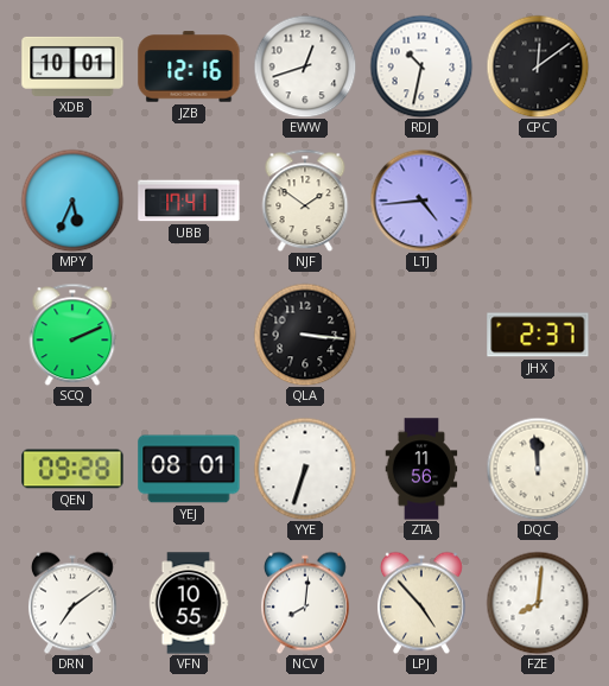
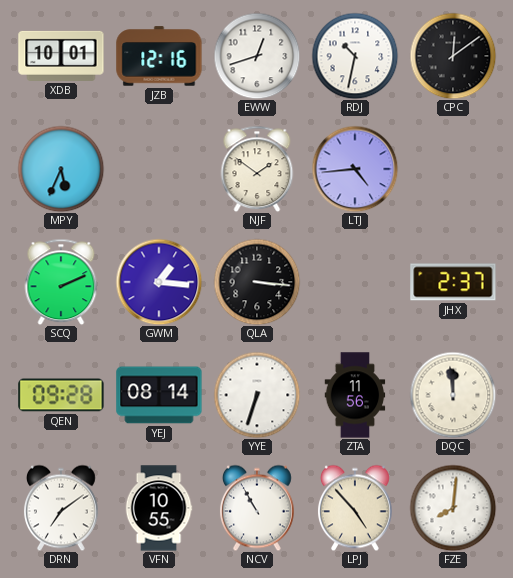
UBB: 17:41 -> none
GWM: none -> 1:16
YEJ: 08:01 -> 08:14
NCV: 8:01 -> 10:55
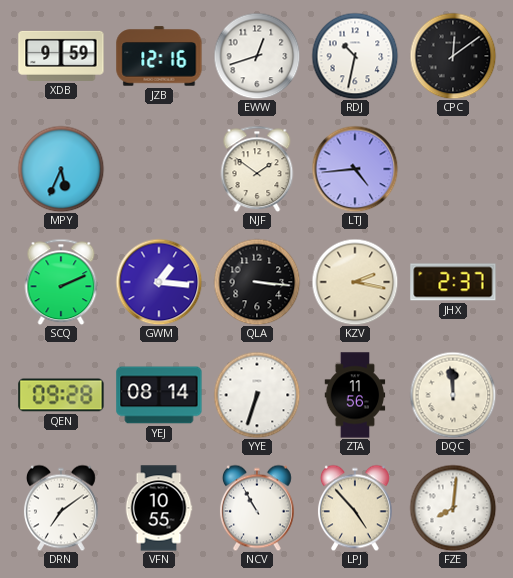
XDB: 10:01 -> 9:59
KZV: none -> 2:17
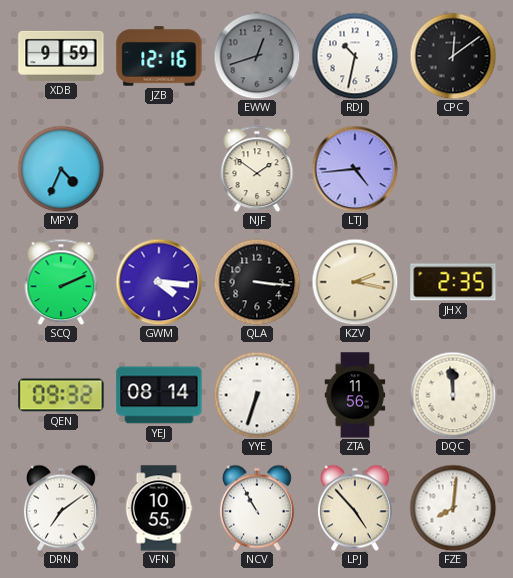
EWW dial: white -> grey
MPY: 5:34 -> 4:34
GWM: 1:16 -> 4:16
JHX: 2:37 -> 2:35
QEN: 09:28 -> 09:32
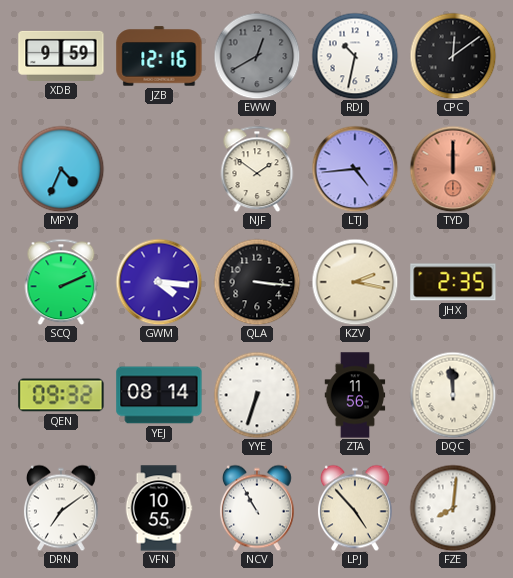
EWW: 12:42 -> 12:40
TYD: none -> 12:00
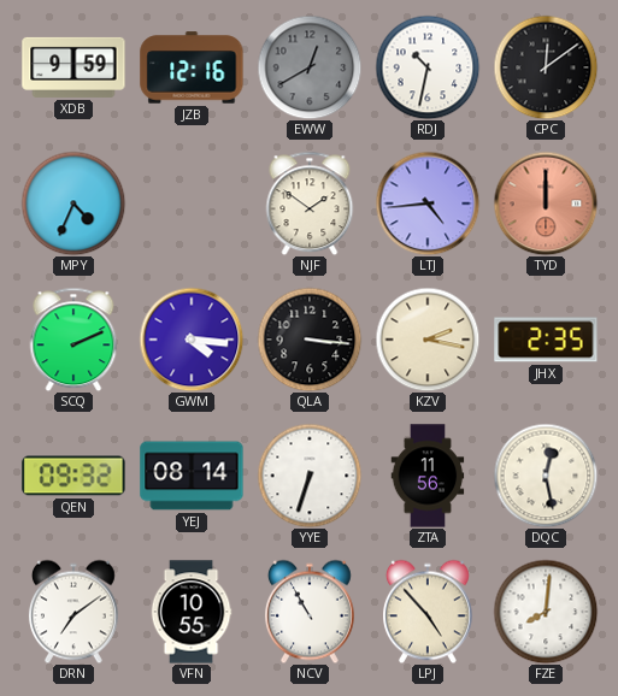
DQC: 11:59 -> 12:28
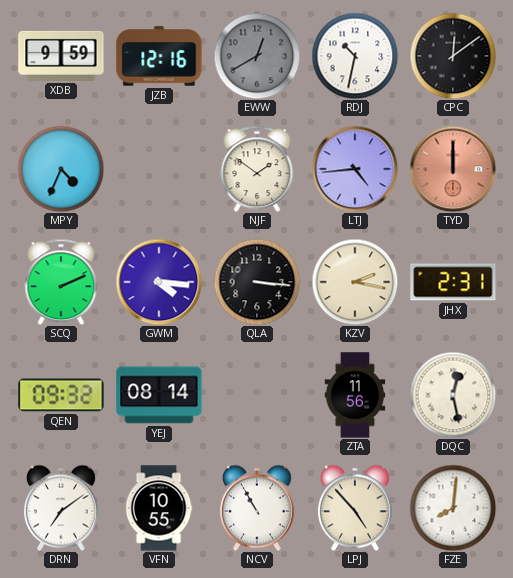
JHX: 2:35 -> 2:31
YYE: 6:33 -> none
